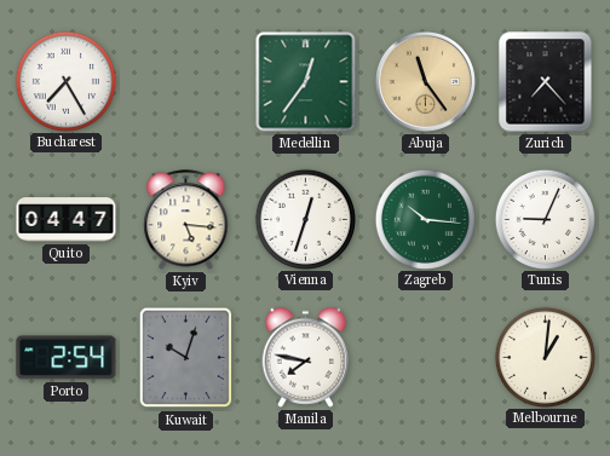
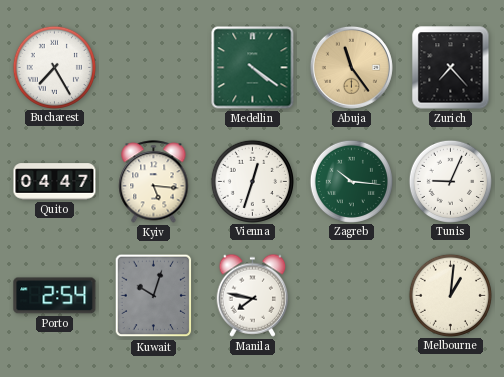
Medellin: 12:36 -> 4:21
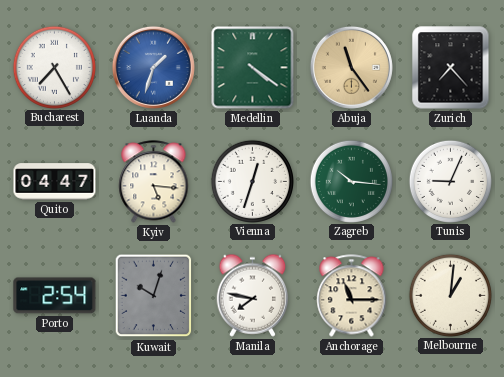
Luanda: none -> 1:33
Anchorage: none -> 11:15
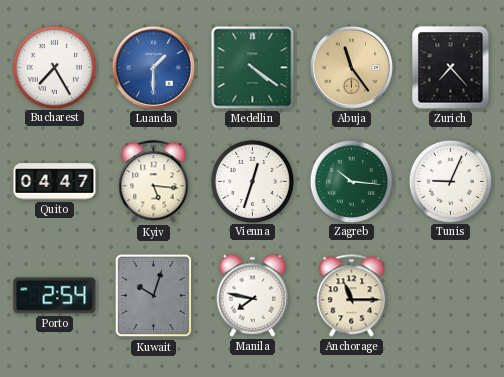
Luanda: 1:33 -> 1:30
Melbourne: 1:01 -> none
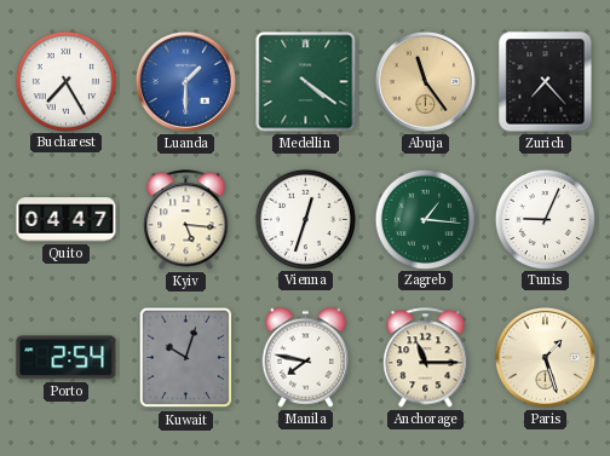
Zagreb: 10:16 -> 1:16
Paris: none -> 1:27
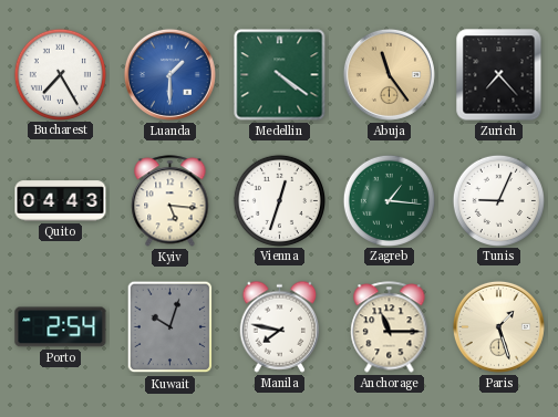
Quito: 04:47 -> 04:43
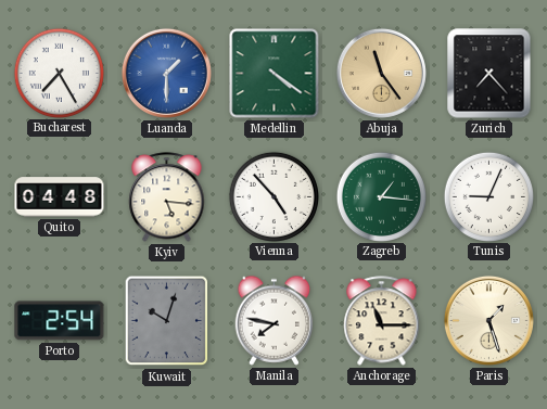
Quito: 04:43 -> 04:48
Vienna: 12:33 -> 4:53
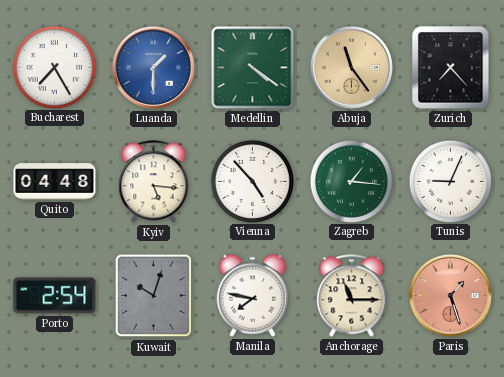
Paris dial: cream -> salmon
